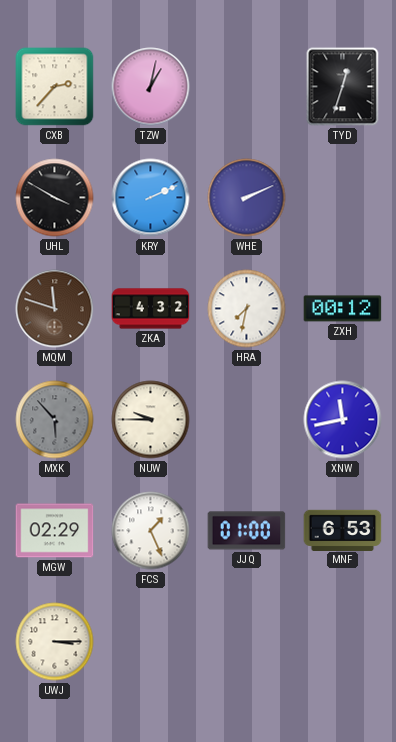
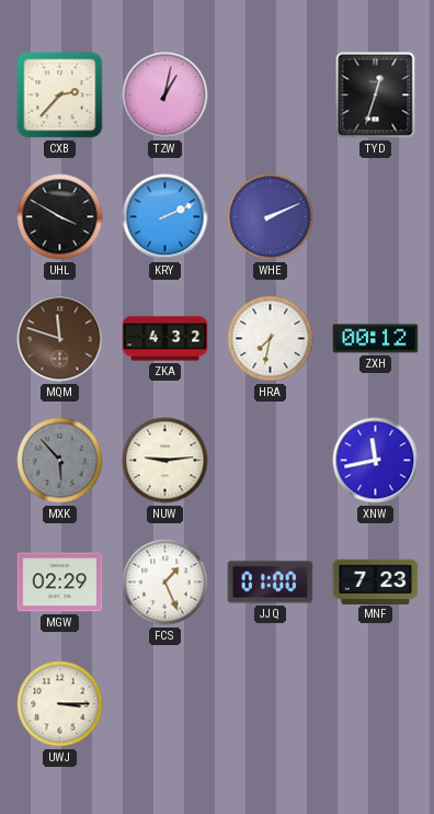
NUW: 9:45 -> 9:14
MNF: 6:53 -> 7:23
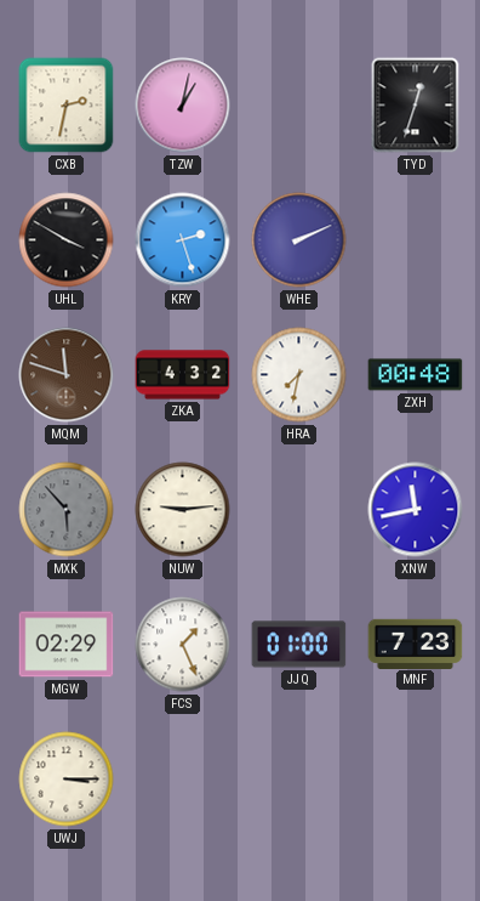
CXB: 2:37 -> 2:32
KRY: 2:11 -> 2:27
ZXH: 00:12 -> 00:48
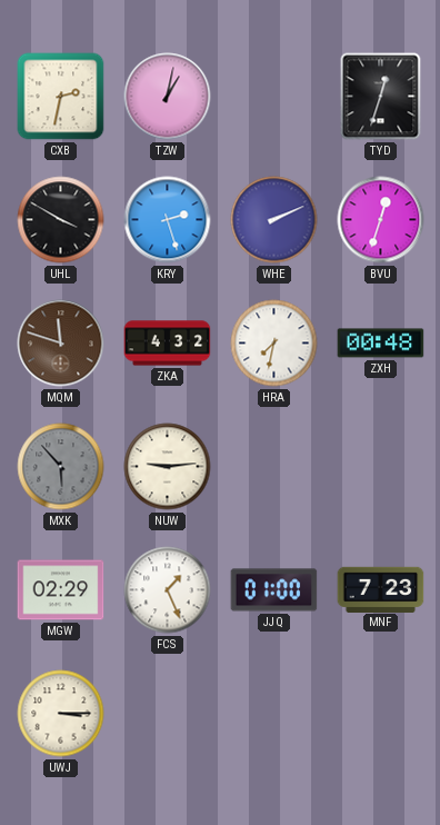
BVU: none -> 12:33
XNW: 11:43 -> none
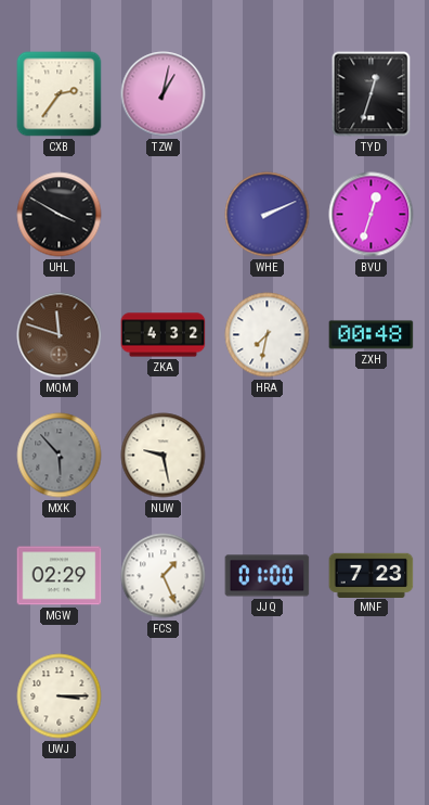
CXB: 2:32 -> 2:36
KRY: 2:27 -> none
NUW: 9:14 -> 9:28
